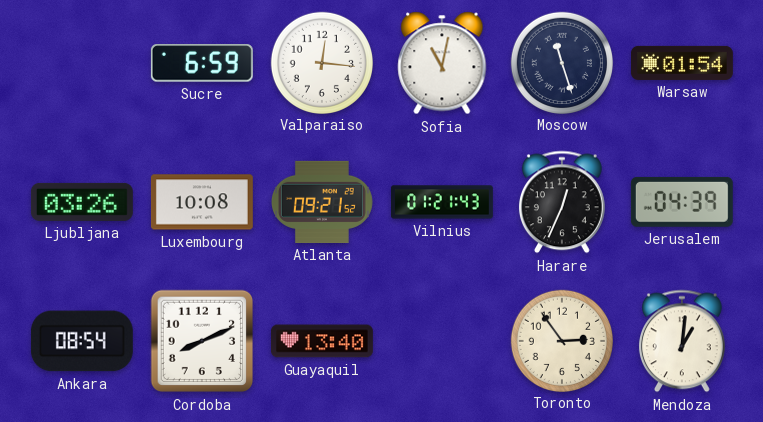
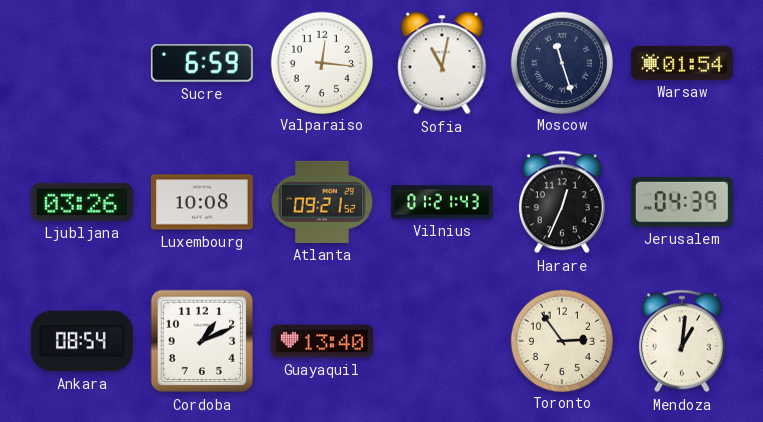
Cordoba: 8:11 -> 1:11
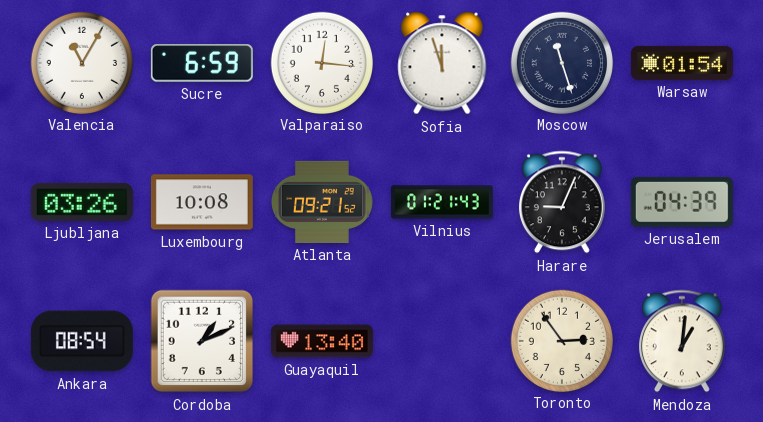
Valencia: none -> 11:05
Sofia: 11:02 -> 11:57
Harare: 12:34 -> 9:04
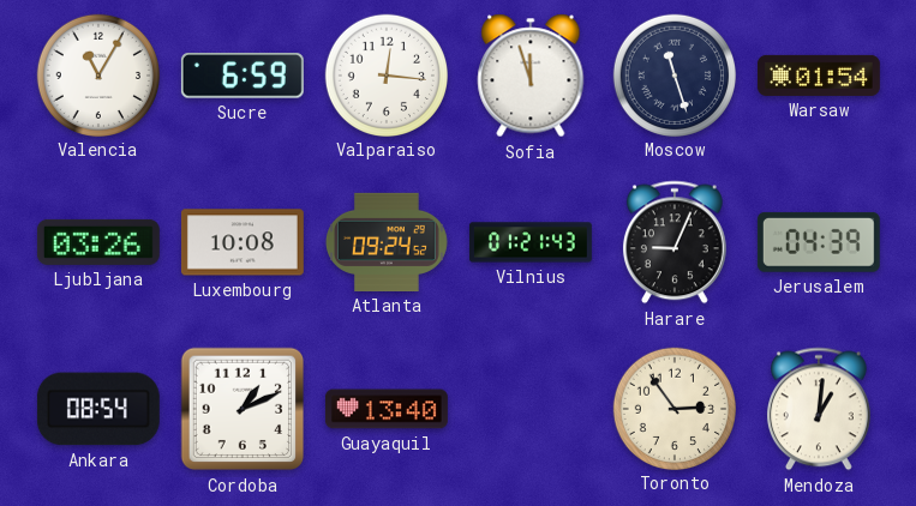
Atlanta: 09:21 -> 09:24
